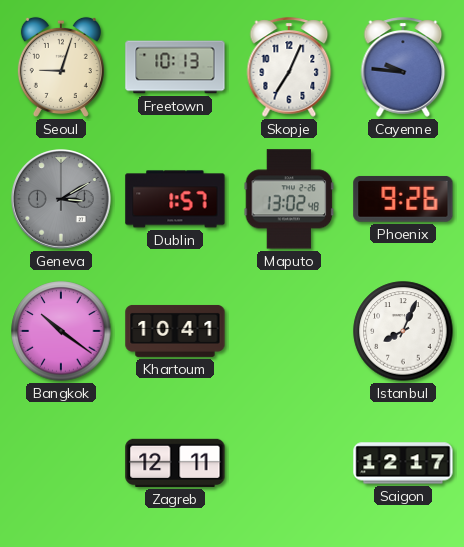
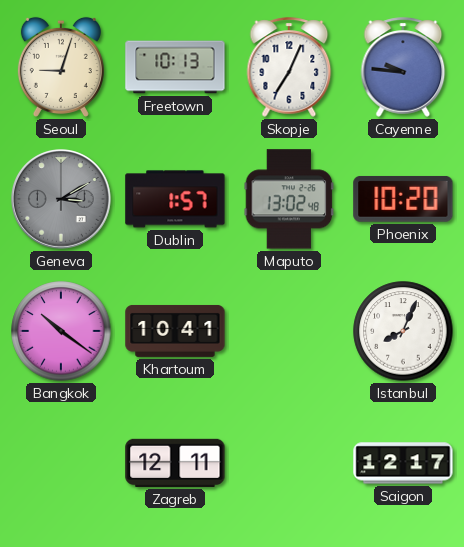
Phoenix: 9:26 -> 10:20
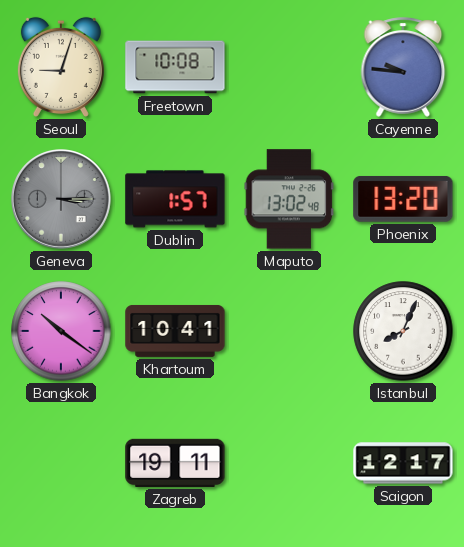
Freetown: 10:13 -> 10:08
Skopje: 7:04 -> none
Geneva: 3:10 -> 3:15
Phoenix: 10:20 -> 13:20
Zagreb: 12:11 -> 19:11
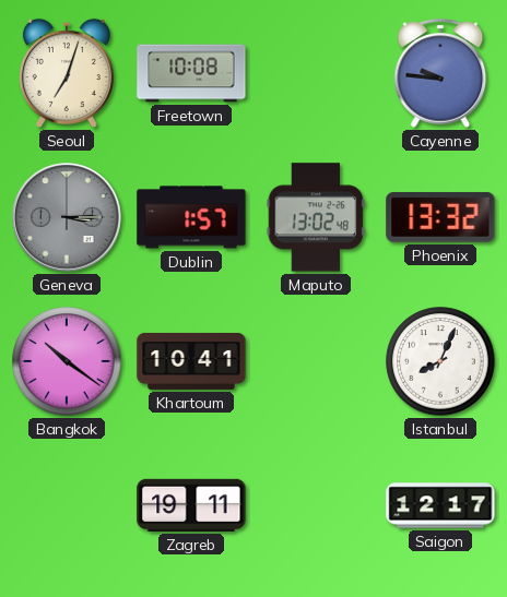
Seoul: 9:03 -> 7:03
Phoenix: 13:20 -> 13:32
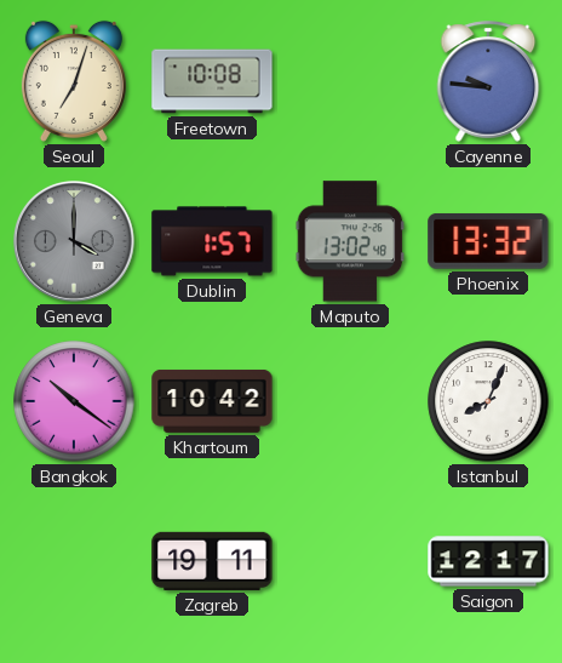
Geneva: 3:15 -> 4:00
Khartoum: 10:41 -> 10:42
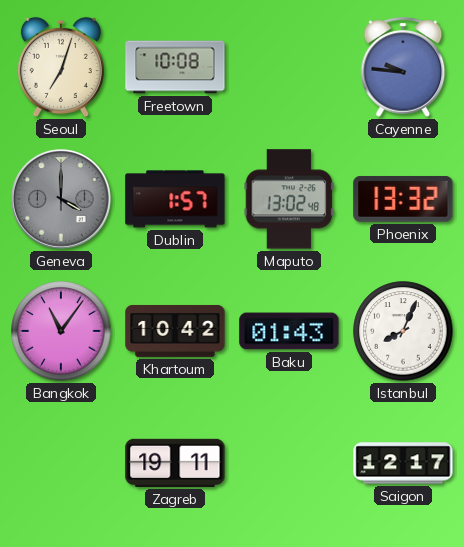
Bangkok: 10:21 -> 11:06
Baku: none -> 01:43
